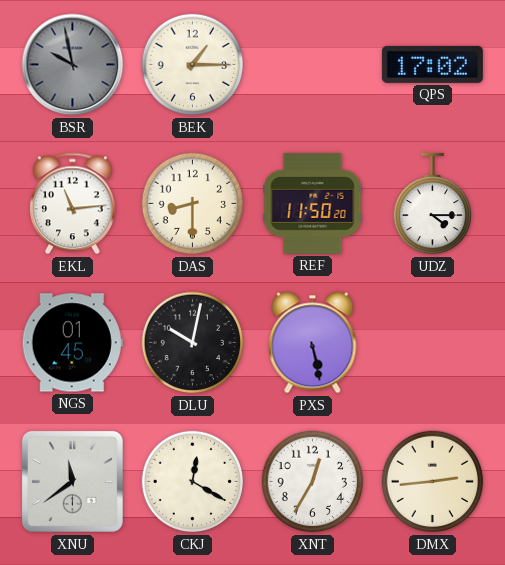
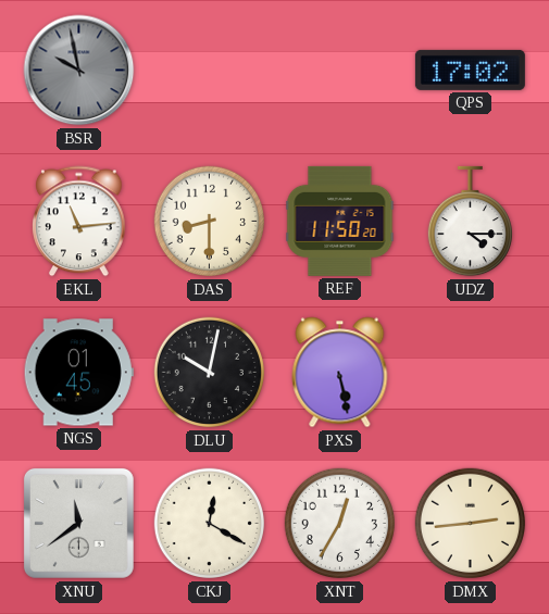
BEK: 1:15 -> none
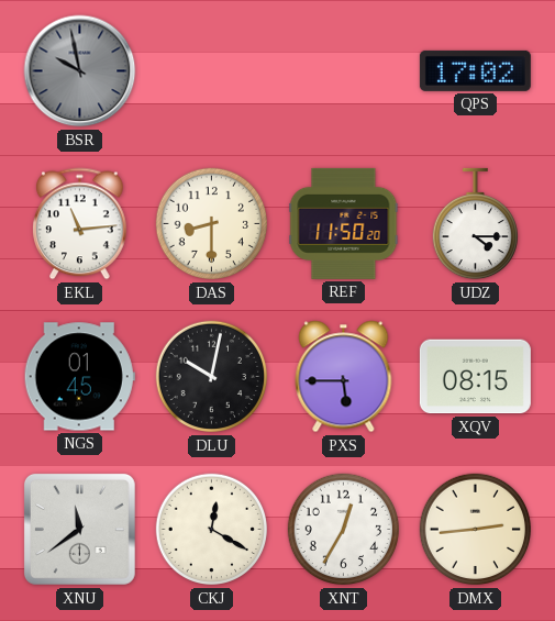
PXS: 5:28 -> 5:45
XQV: none -> 08:15
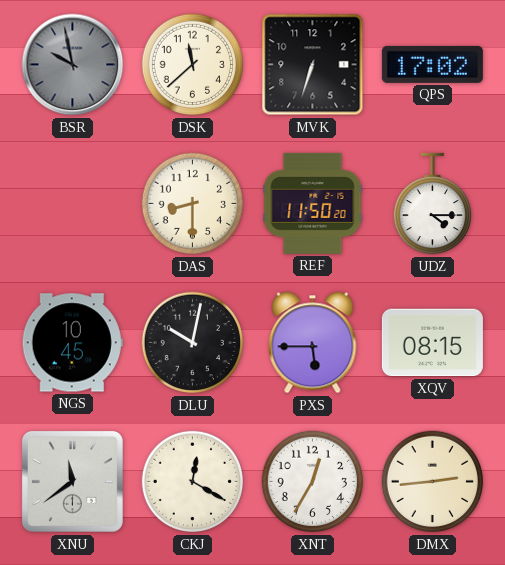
DSK: none -> 11:38
MVK: none -> 6:33
EKL: 11:14 -> none
NGS: 01:45 -> 10:45
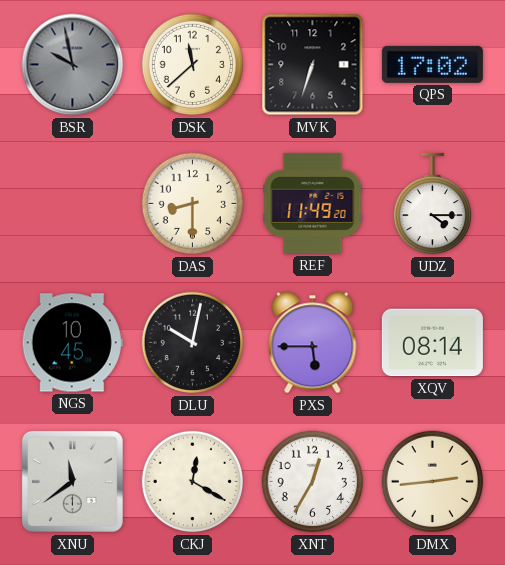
REF: 11:50 -> 11:49
XQV: 08:15 -> 08:14
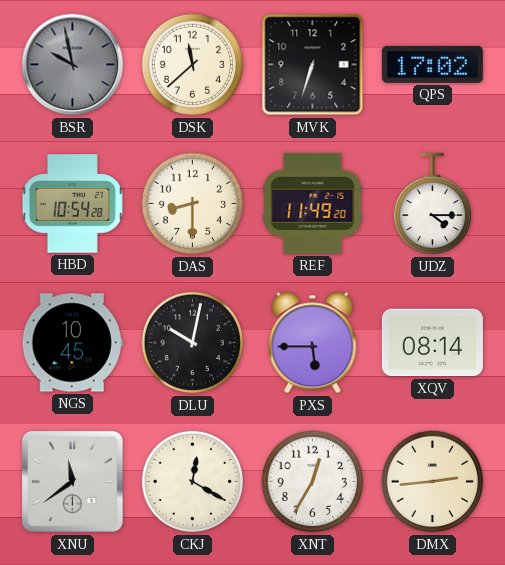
HBD: none -> 10:54
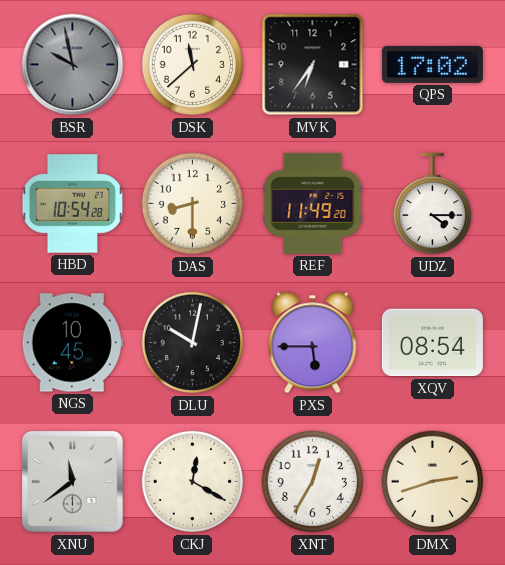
MVK: 6:33 -> 6:36
XQV: 08:14 -> 08:54
DMX: 2:44 -> 2:42
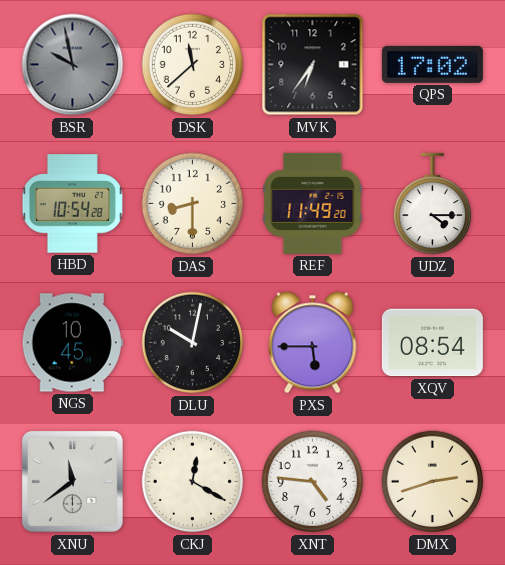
XNT: 12:35 -> 4:46
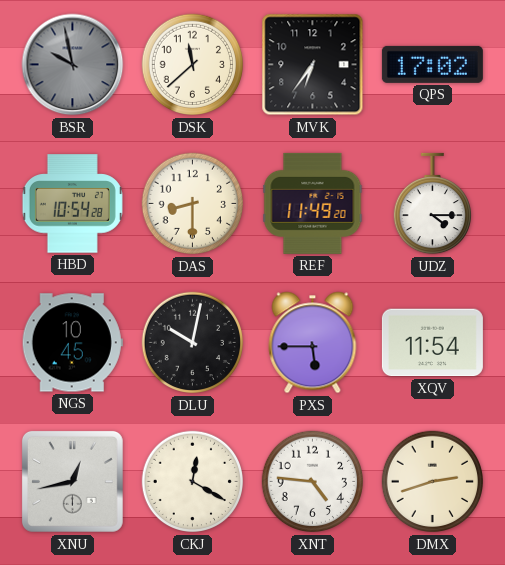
XQV: 08:54 -> 11:54
XNU: 11:39 -> 12:43
